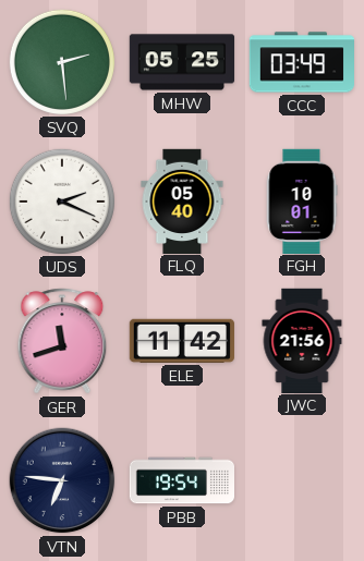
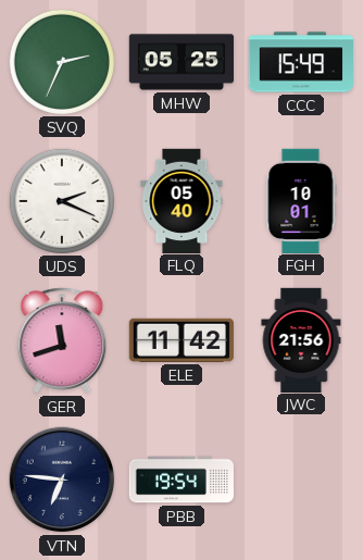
SVQ: 2:29 -> 2:34
CCC: 03:49 -> 15:49
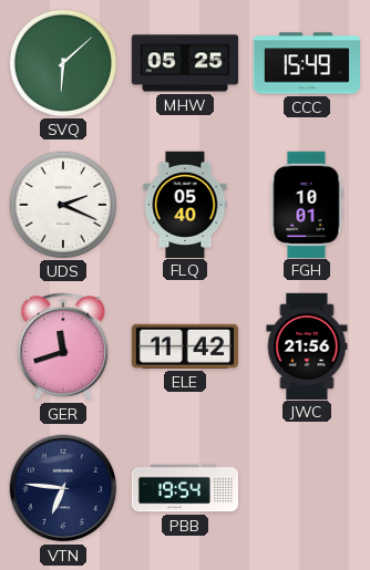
SVQ: 2:34 -> 6:08
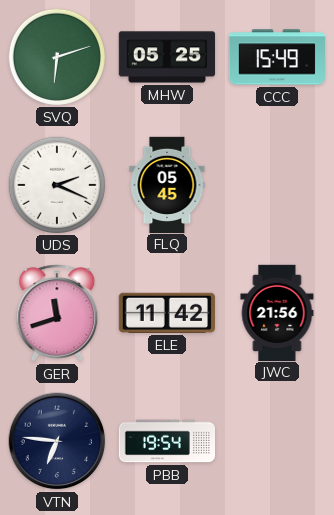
SVQ: 6:08 -> 6:12
FLQ: 05:40 -> 05:45
FGH: 10:01 -> none
